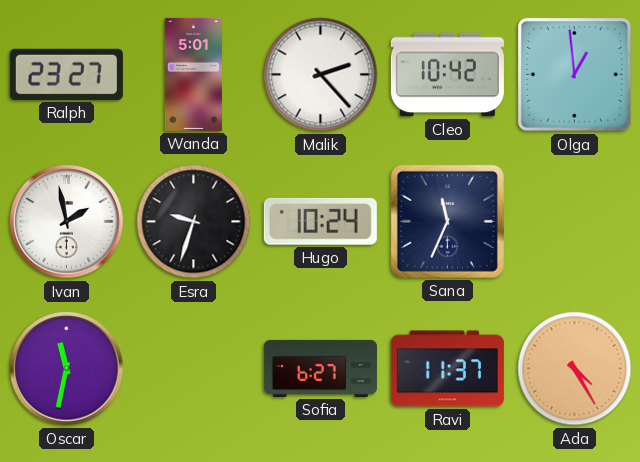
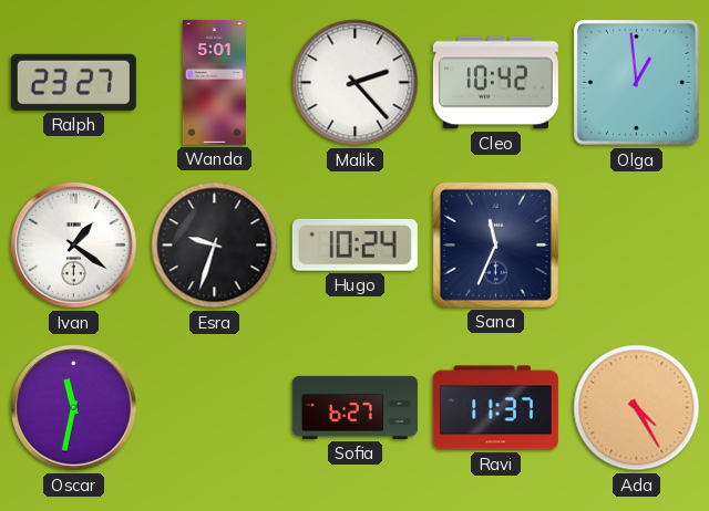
Ivan: 1:58 -> 1:21
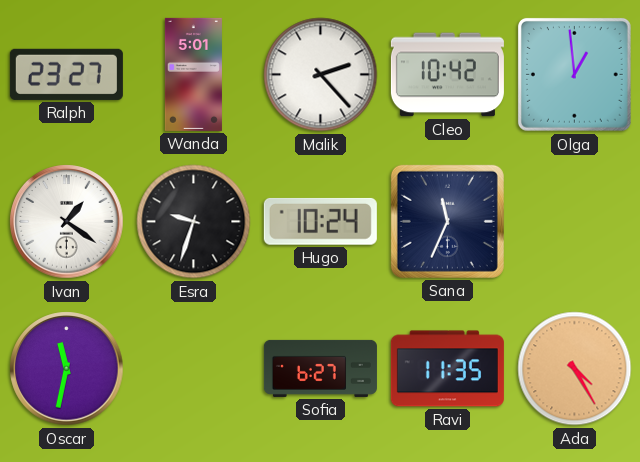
Ravi: 11:37 -> 11:35
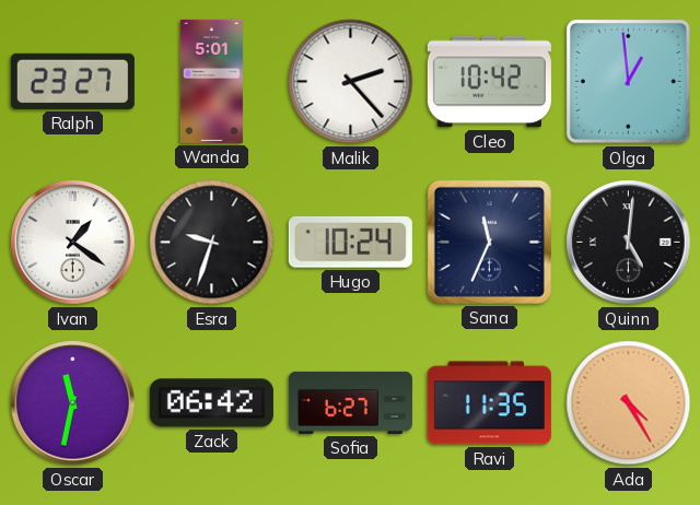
Quinn: none -> 5:01
Zack: none -> 06:42
